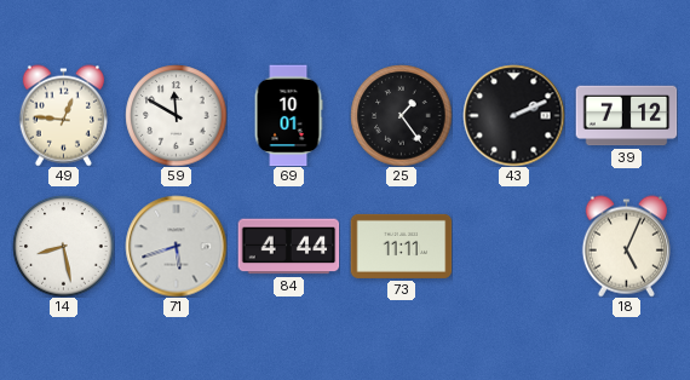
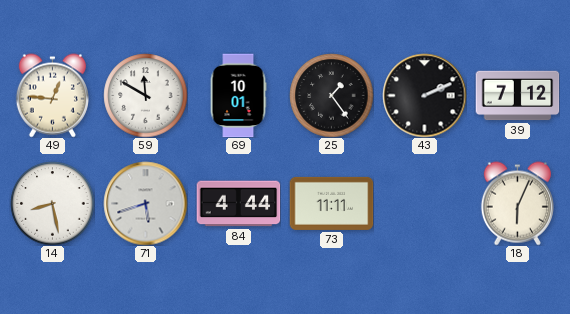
18: 5:04 -> 6:04
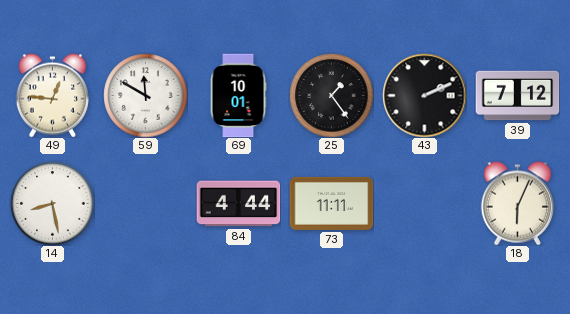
71: 5:42 -> none
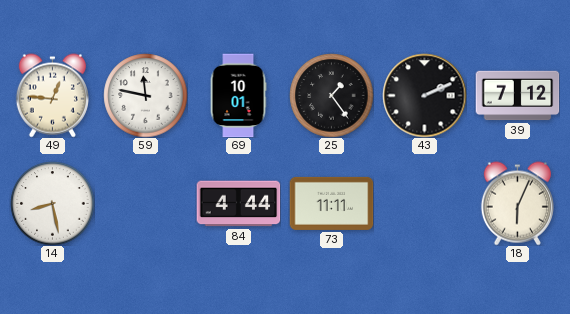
59: 11:50 -> 11:47
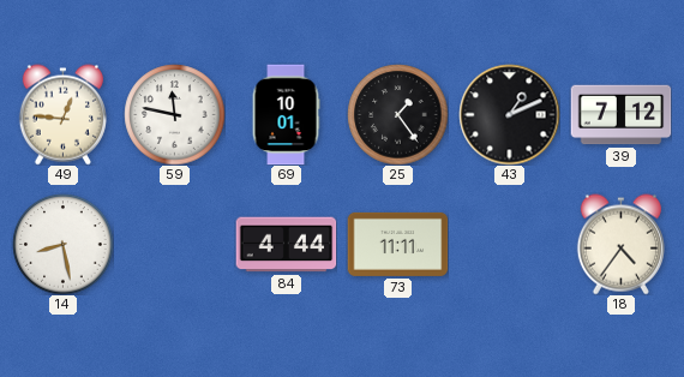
43: 2:11 -> 1:11
18: 6:04 -> 4:36
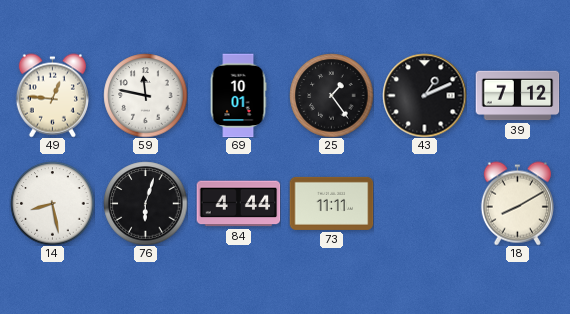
76: none -> 6:03
18: 4:36 -> 8:10
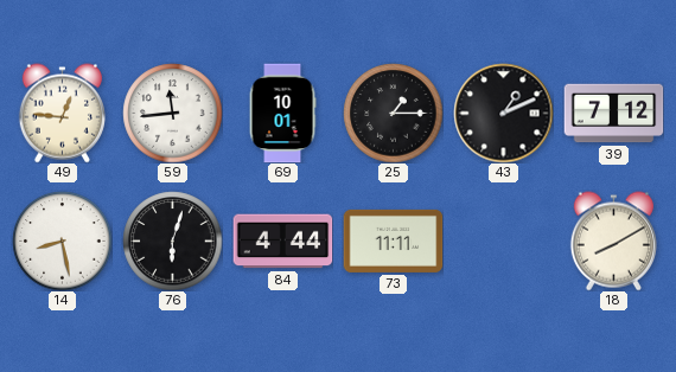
59: 11:47 -> 11:44
25: 1:24 -> 1:15
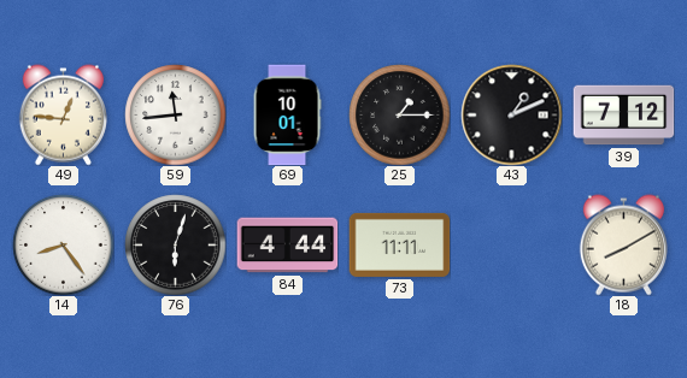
14: 8:28 -> 8:24
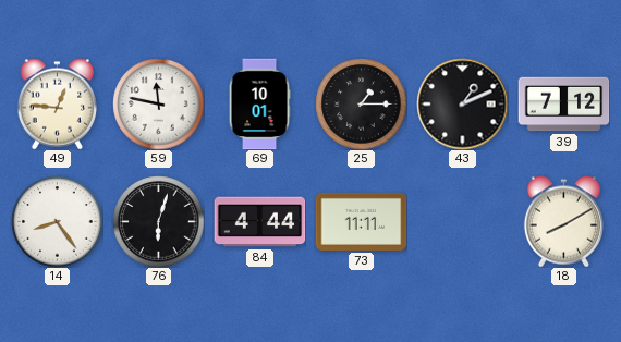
59: 11:44 -> 11:47
